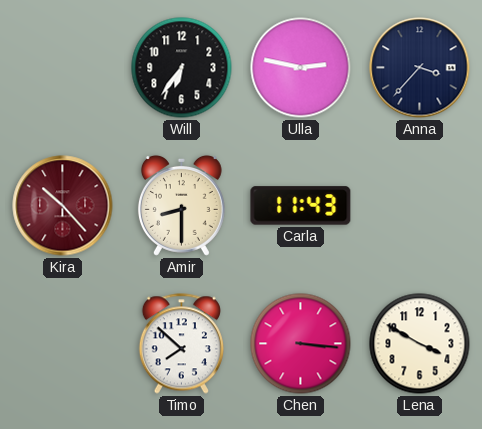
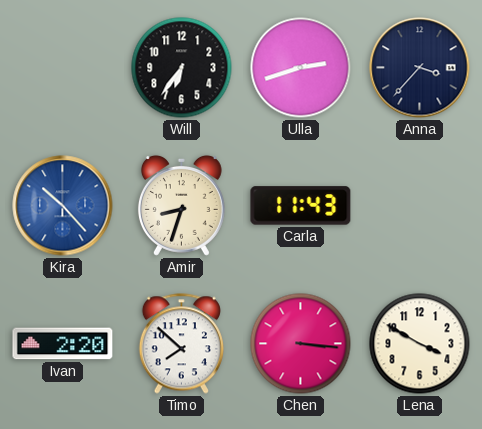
Ulla: 2:47 -> 2:42
Kira dial: burgundy -> blue
Amir: 8:30 -> 8:33
Ivan: none -> 2:20
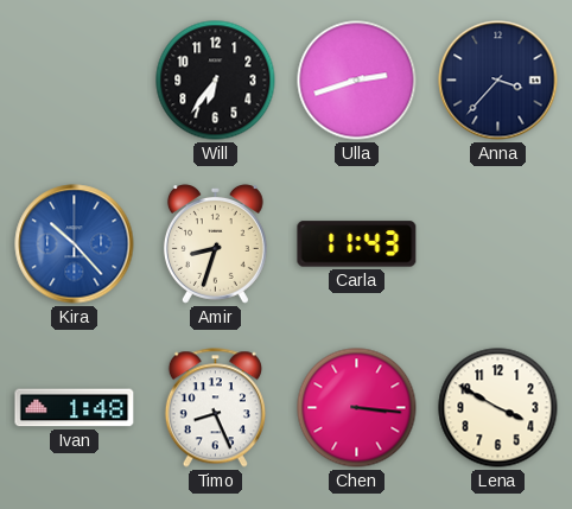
Ivan: 2:20 -> 1:48
Timo: 7:52 -> 8:26
